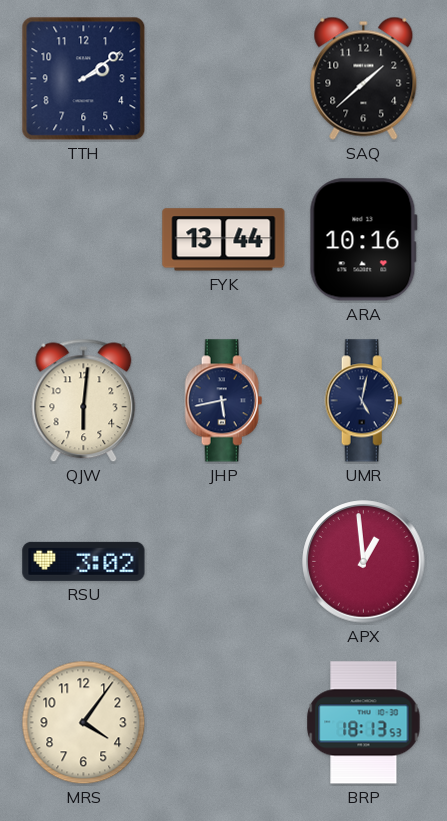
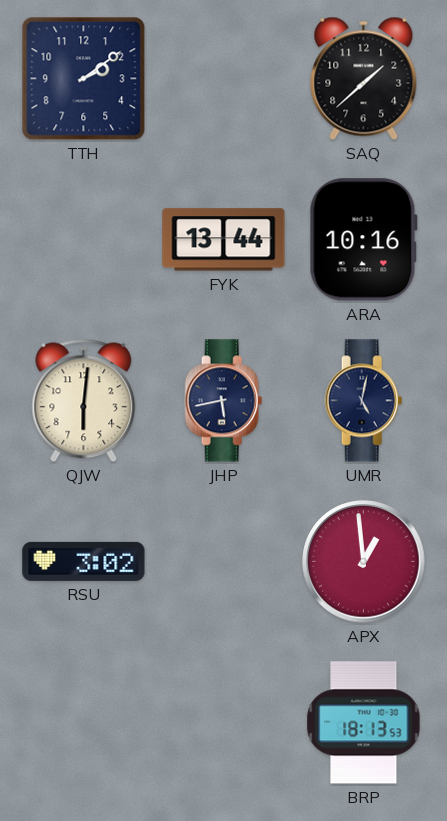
MRS: 4:06 -> none
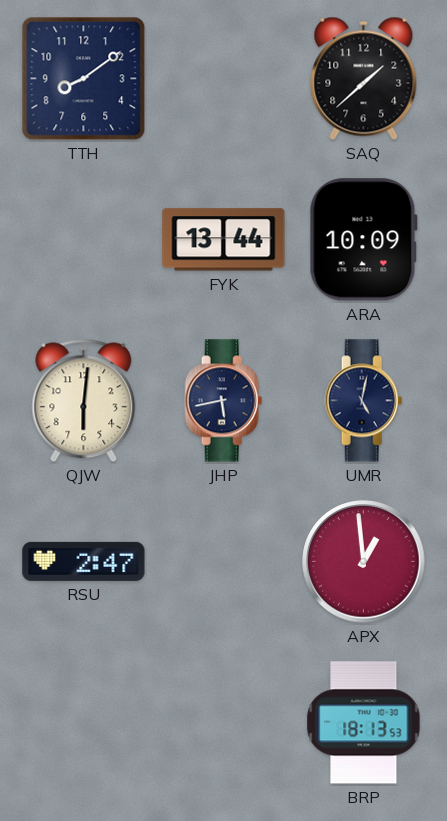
TTH: 2:09 -> 8:09
ARA: 10:16 -> 10:09
RSU: 3:02 -> 2:47
